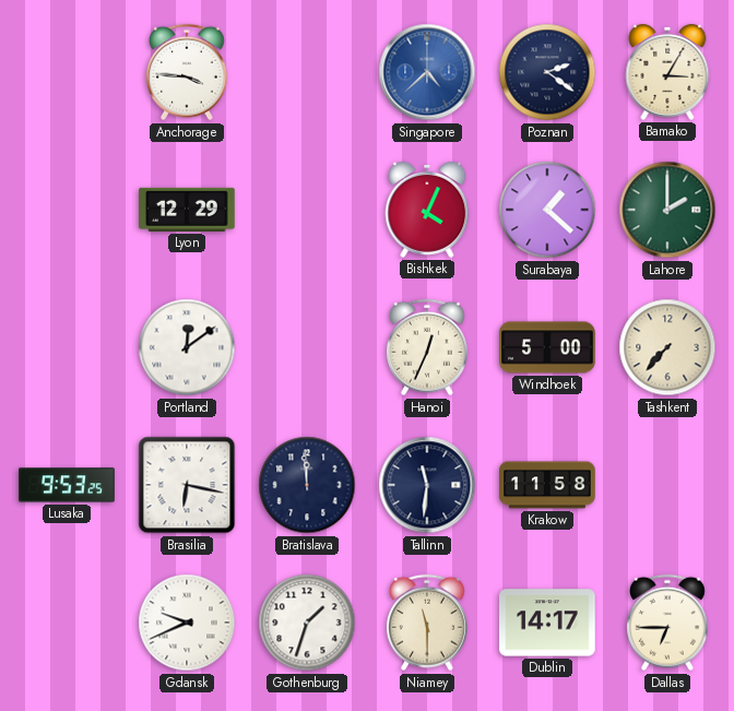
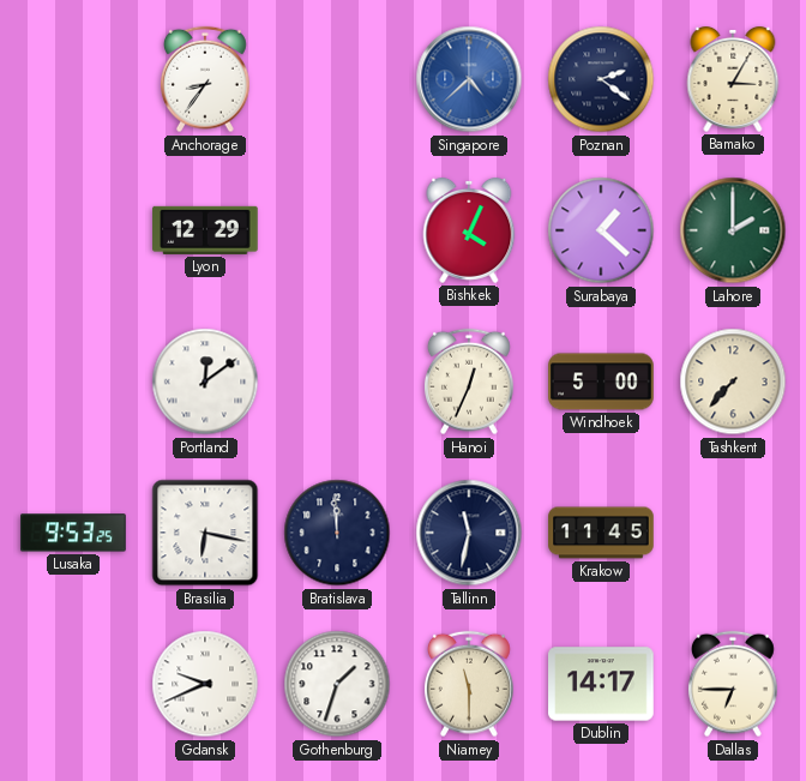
Anchorage: 3:46 -> 8:36
Tallinn: 11:31 -> 11:32
Krakow: 11:58 -> 11:45
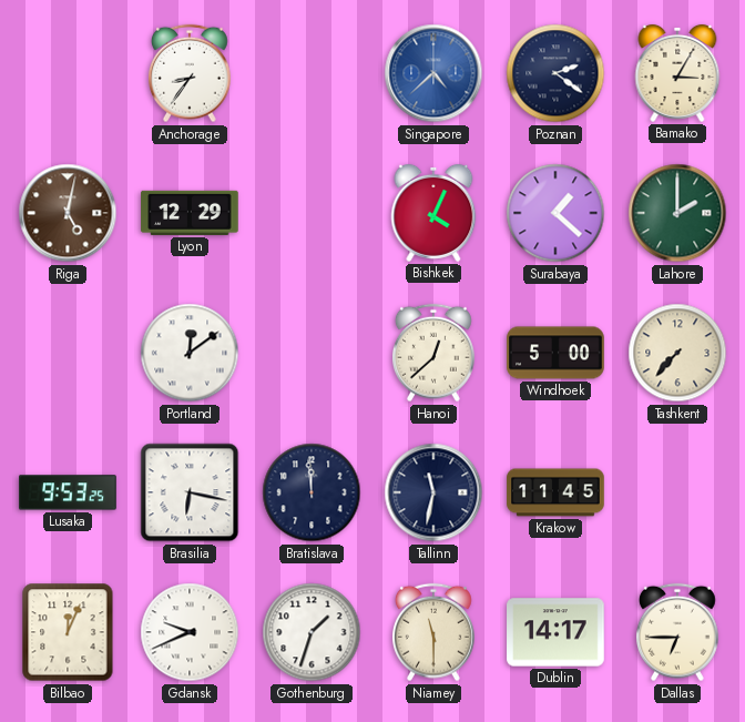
Riga: none -> 5:02
Hanoi: 12:34 -> 12:38
Bilbao: none -> 12:04
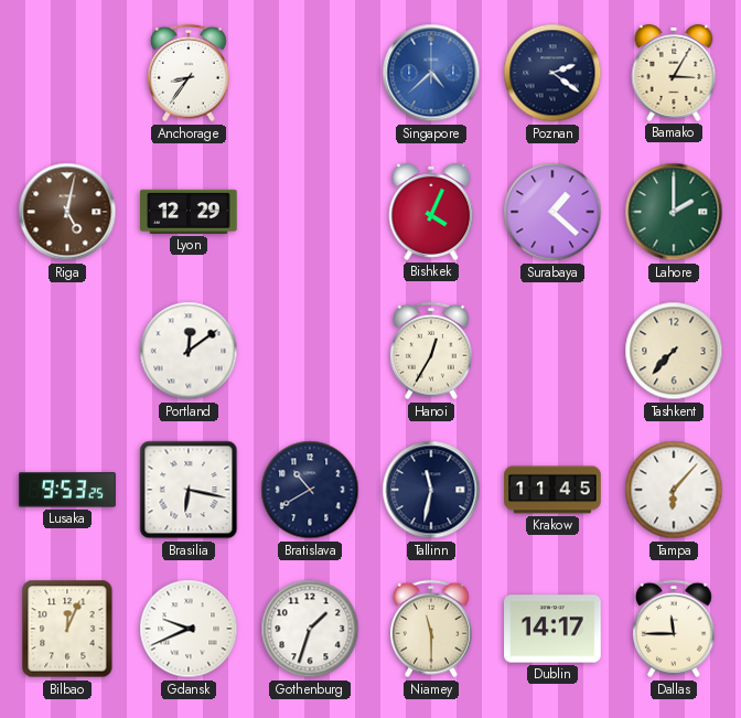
Hanoi: 12:38 -> 12:35
Windhoek: 5:00 -> none
Bratislava: 11:59 -> 10:40
Tampa: none -> 6:07
Dallas: 6:45 -> 11:45
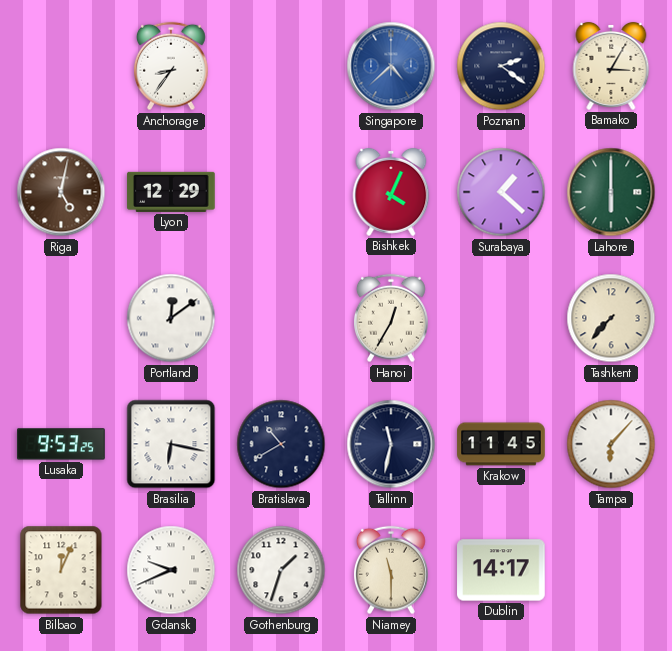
Lahore: 2:00 -> 6:00
Dallas: 11:45 -> none
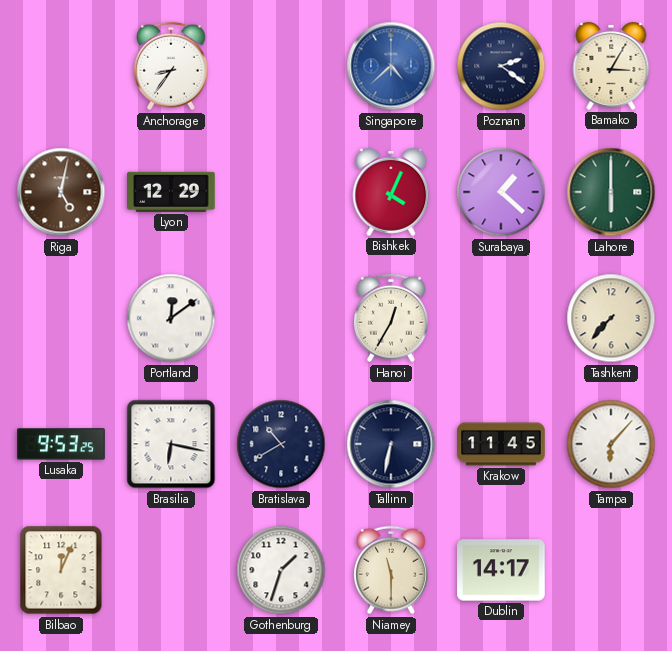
Tallinn: 11:32 -> 6:32
Gdansk: 9:41 -> none
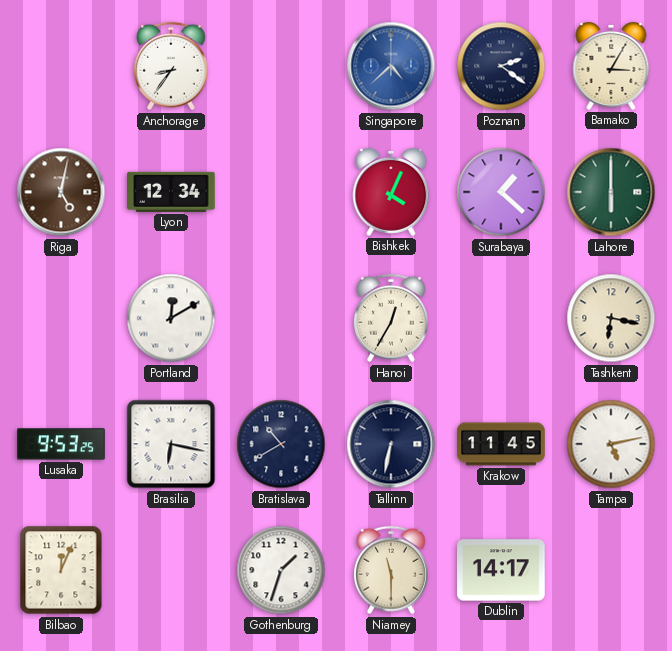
Lyon: 12:29 -> 12:34
Portland: 12:09 -> 12:10
Tashkent: 7:37 -> 6:17
Tampa: 6:07 -> 5:13
